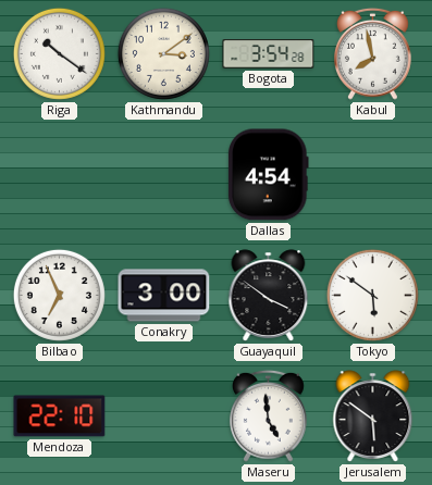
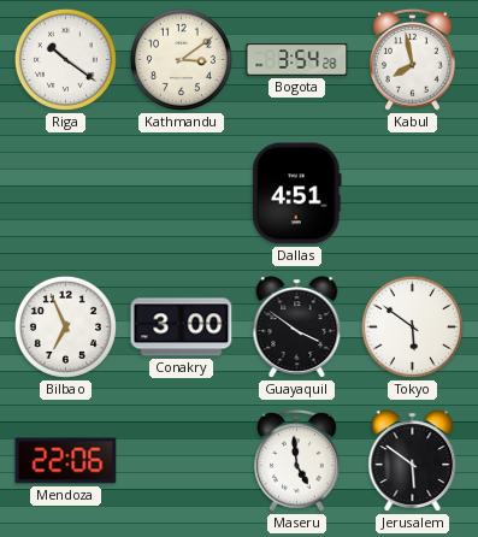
Dallas: 4:54 -> 4:51
Mendoza: 22:10 -> 22:06
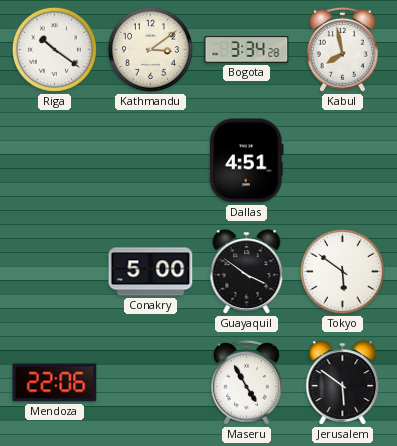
Bogota: 3:54 -> 3:34
Bilbao: 6:56 -> none
Conakry: 3:00 -> 5:00
Maseru: 4:59 -> 4:55
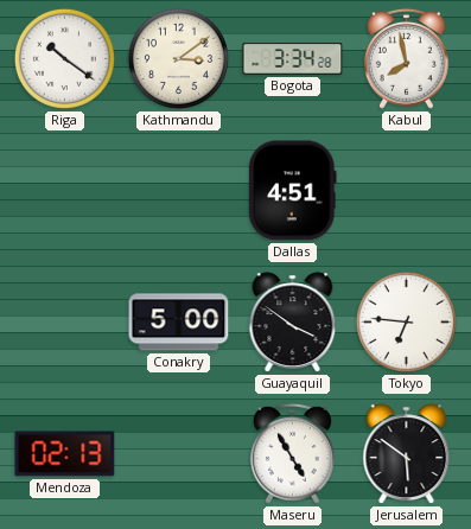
Tokyo: 5:51 -> 6:46
Mendoza: 22:06 -> 02:13
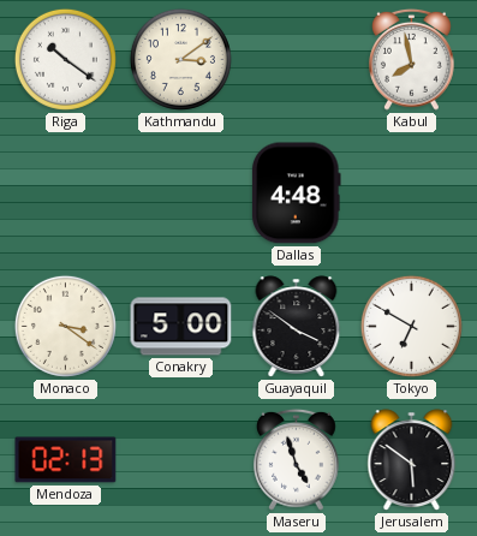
Bogota: 3:34 -> none
Dallas: 4:51 -> 4:48
Monaco: none -> 3:21
Tokyo: 6:46 -> 6:50
Maseru: 4:55 -> 4:57
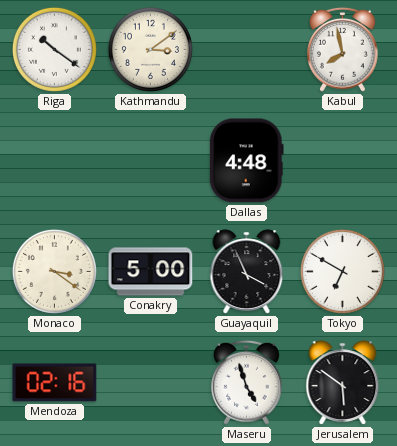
Guayaquil: 3:51 -> 3:56
Mendoza: 02:13 -> 02:16
